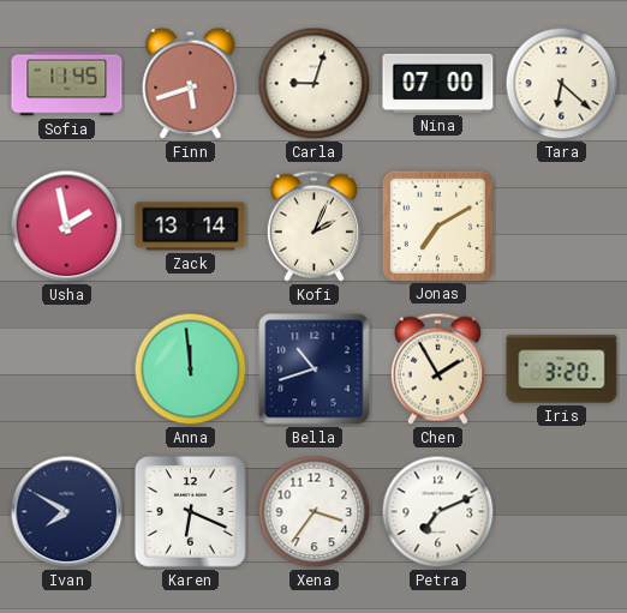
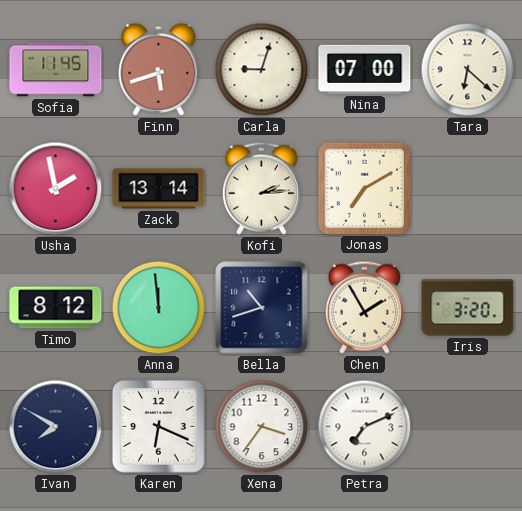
Kofi: 2:04 -> 2:14
Timo: none -> 8:12
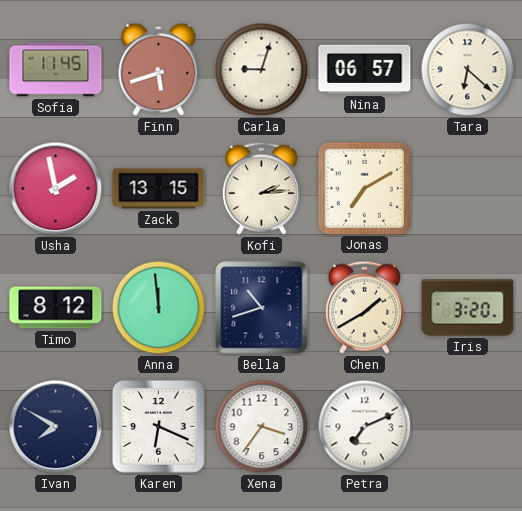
Nina: 07:00 -> 06:57
Zack: 13:14 -> 13:15
Chen: 1:55 -> 1:40
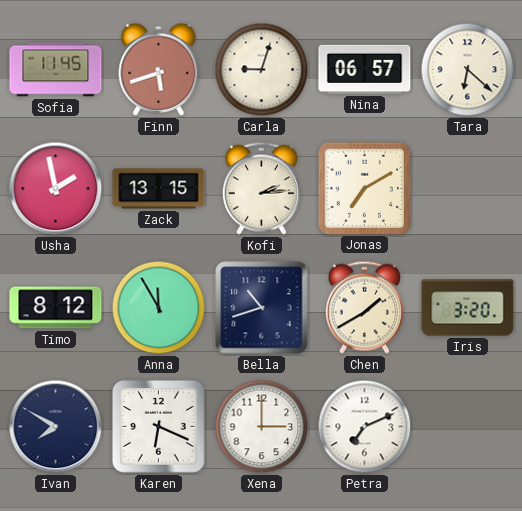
Anna: 11:59 -> 11:55
Xena: 3:36 -> 3:00
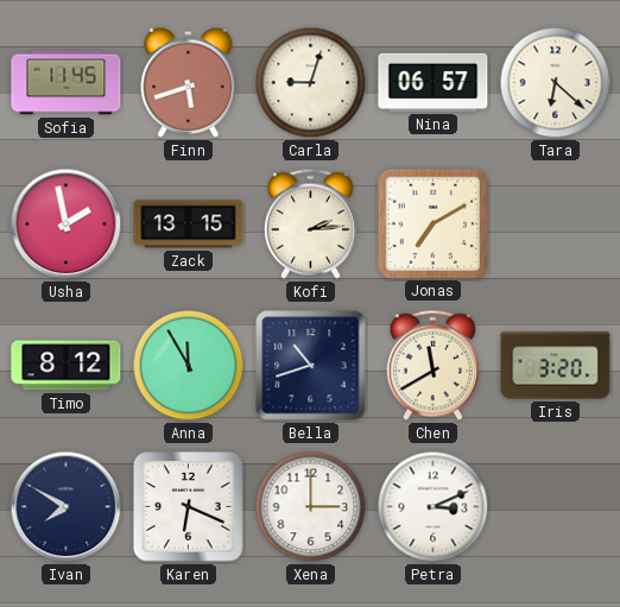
Chen: 1:40 -> 11:40
Petra: 7:11 -> 3:11
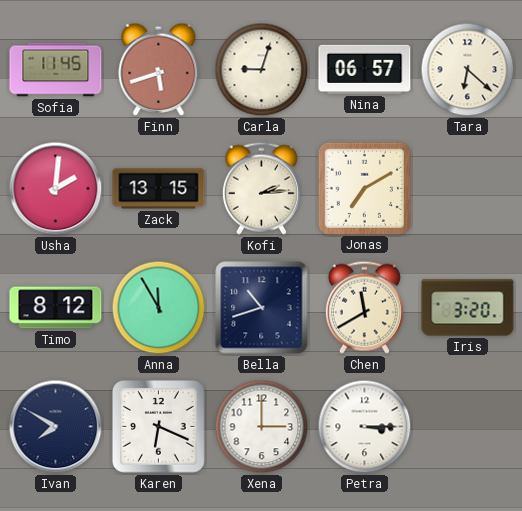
Usha: 1:58 -> 2:01
Petra: 3:11 -> 3:15
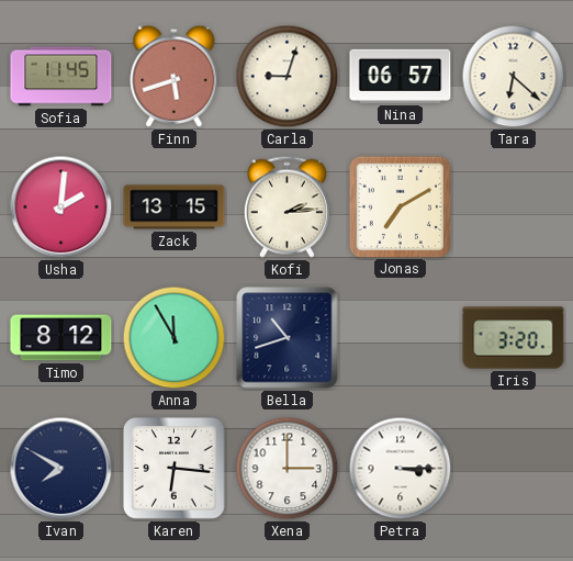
Chen: 11:40 -> none
Karen: 6:19 -> 6:16
